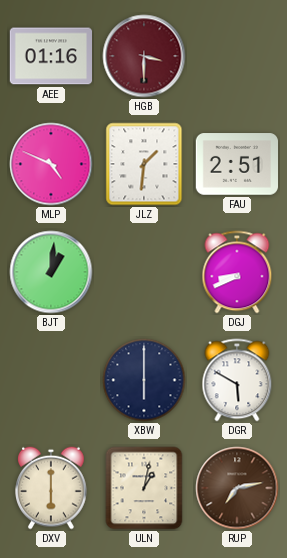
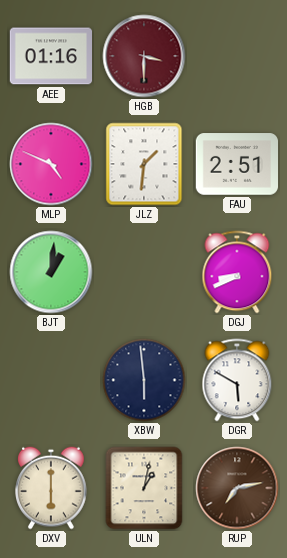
XBW: 6:00 -> 5:59
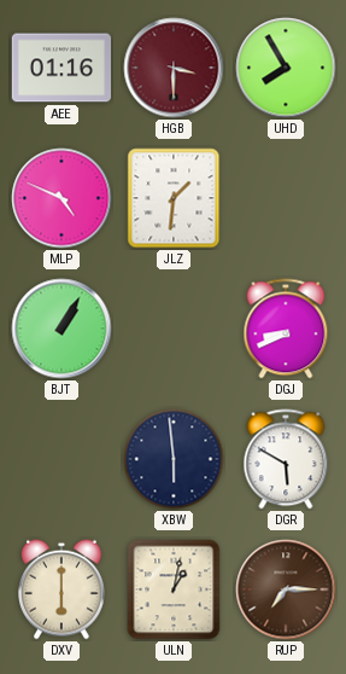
UHD: none -> 7:55
FAU: 2:51 -> none
BJT: 1:01 -> 1:05
RUP: 7:13 -> 7:15
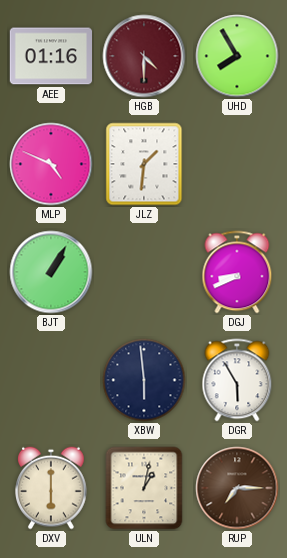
HGB: 3:30 -> 4:30
DGR: 5:50 -> 5:55
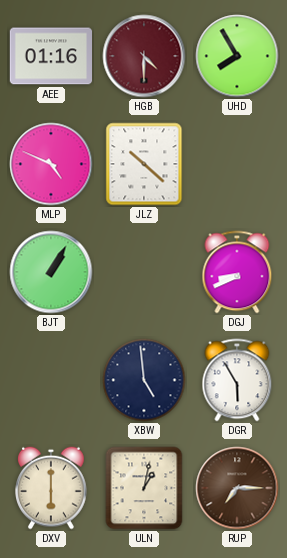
JLZ: 1:31 -> 10:22
XBW: 5:59 -> 4:59
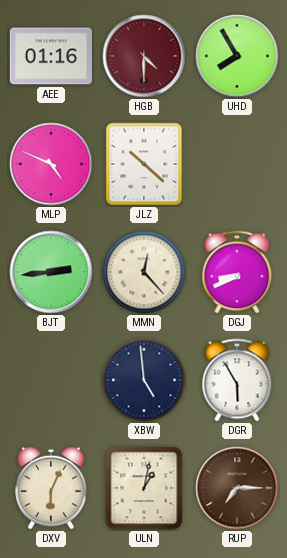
BJT: 1:05 -> 2:44
MMN: none -> 12:23
DXV: 6:00 -> 6:04
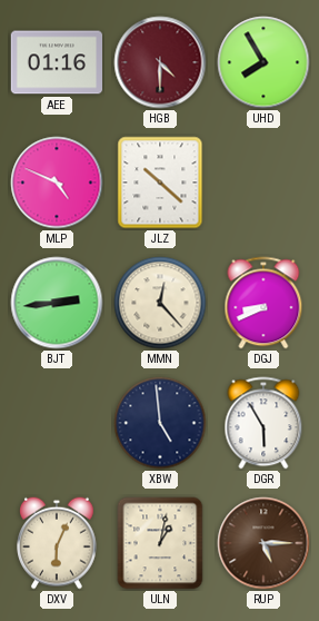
RUP: 7:15 -> 5:15
